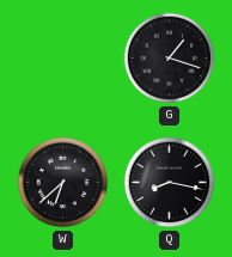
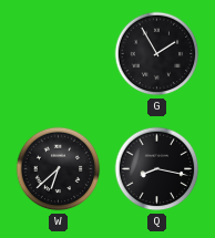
G: 1:18 -> 1:55
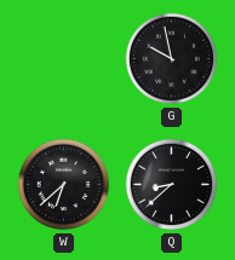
G: 1:55 -> 9:58
Q: 8:17 -> 8:38
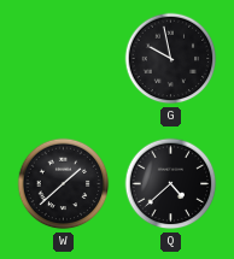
W: 6:38 -> 1:38
Q: 8:38 -> 4:38
